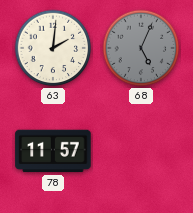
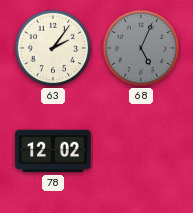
63: 2:01 -> 2:06
78: 11:57 -> 12:02
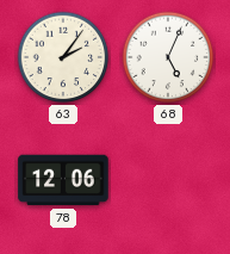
68 dial: grey -> white
78: 12:02 -> 12:06
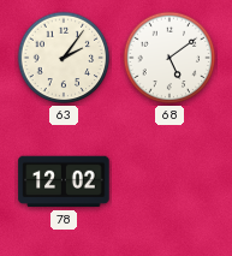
68: 5:04 -> 5:09
78: 12:06 -> 12:02
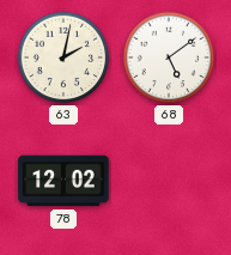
63: 2:06 -> 2:02
